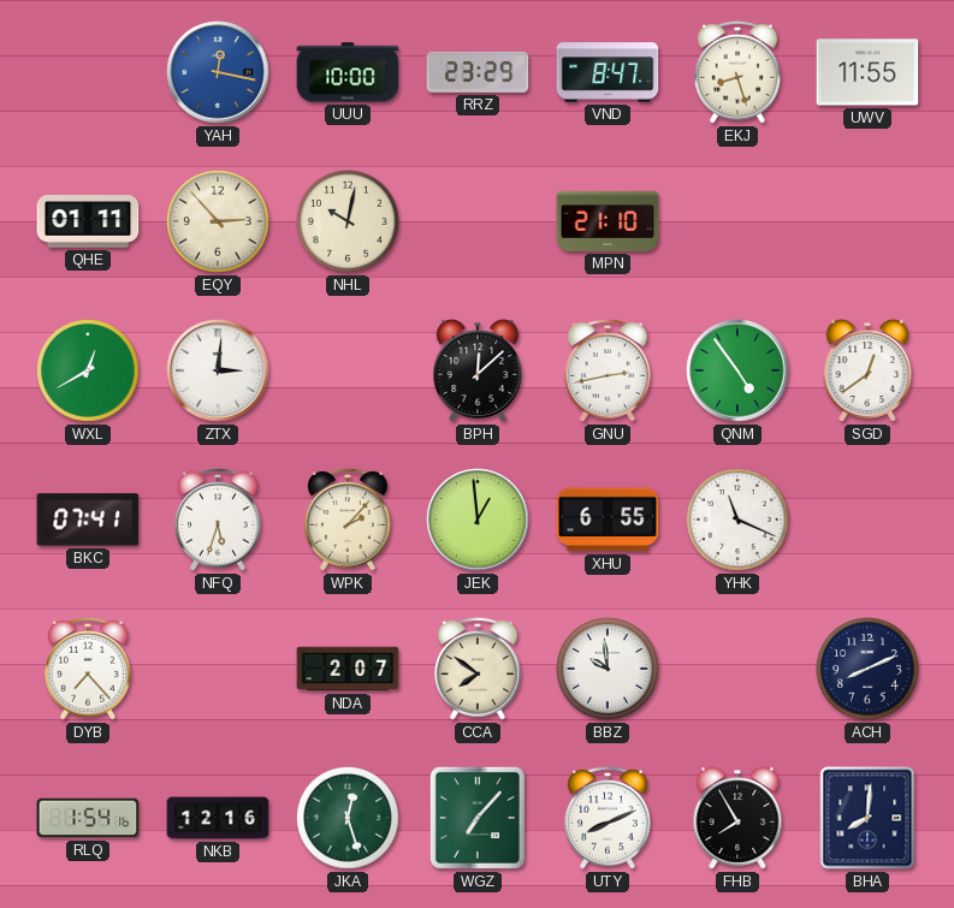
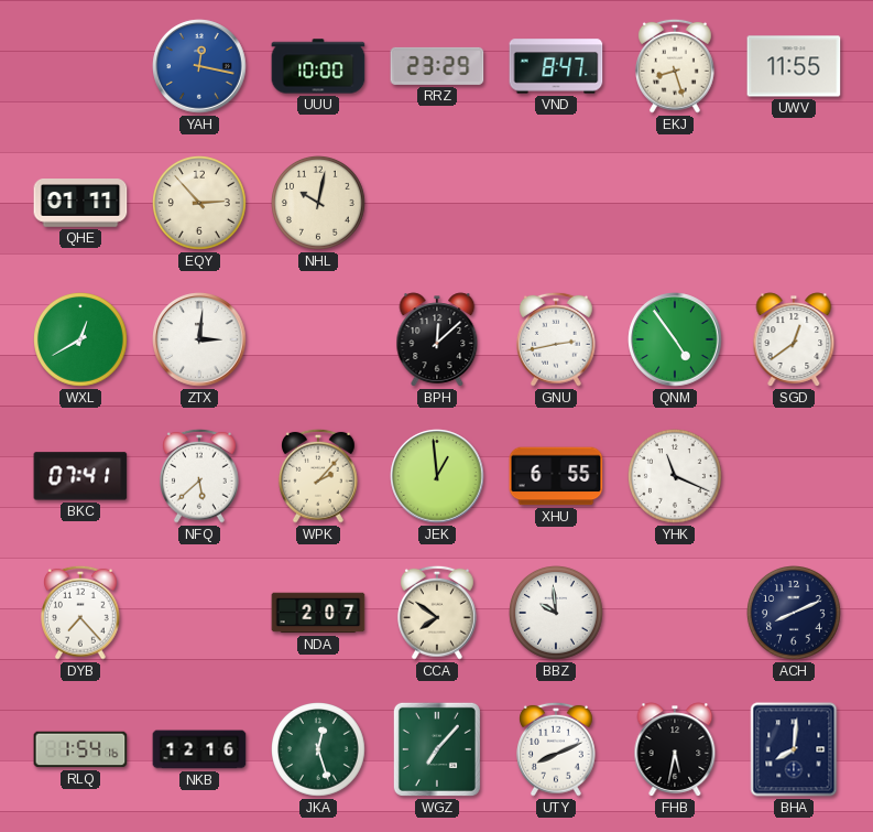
MPN: 21:10 -> none
NFQ: 5:33 -> 5:38
FHB: 7:55 -> 5:32
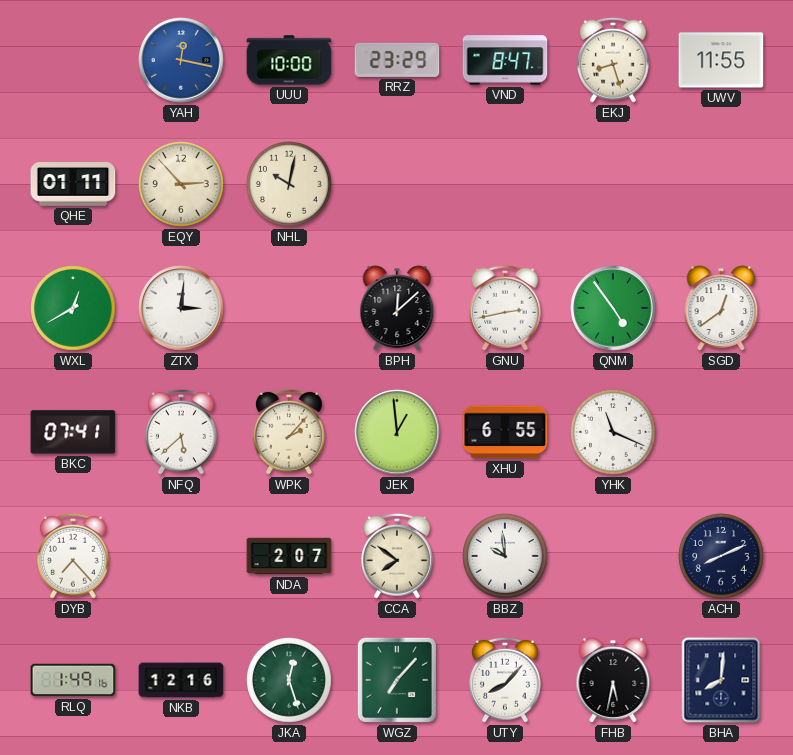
RLQ: 1:54 -> 1:49
UTY: 8:11 -> 8:07
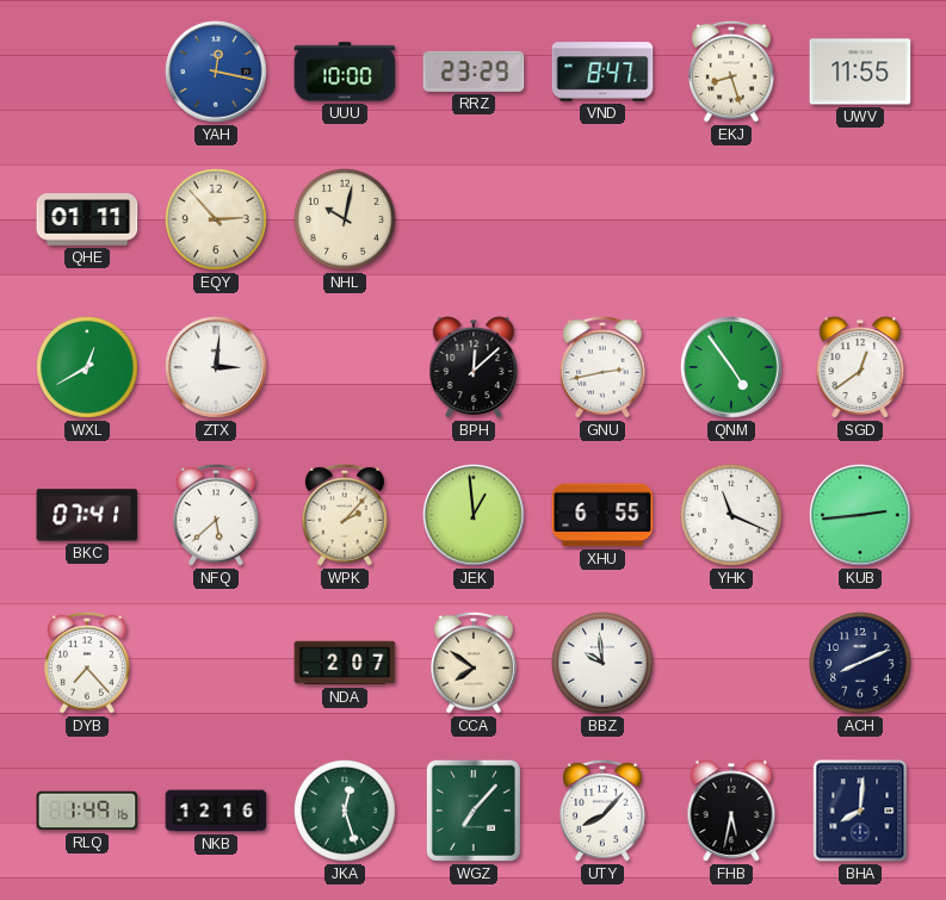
KUB: none -> 2:44
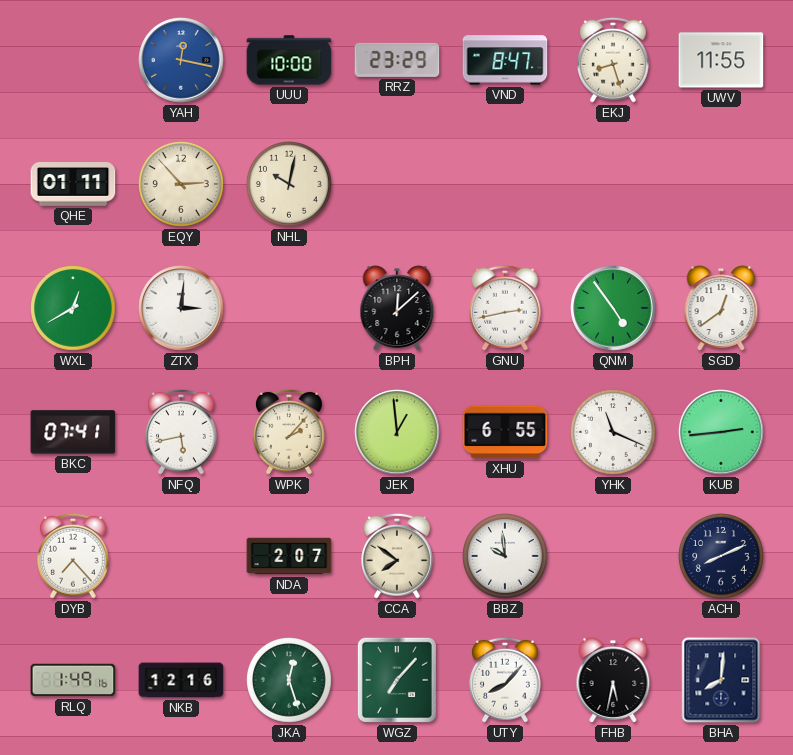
NFQ: 5:38 -> 5:43
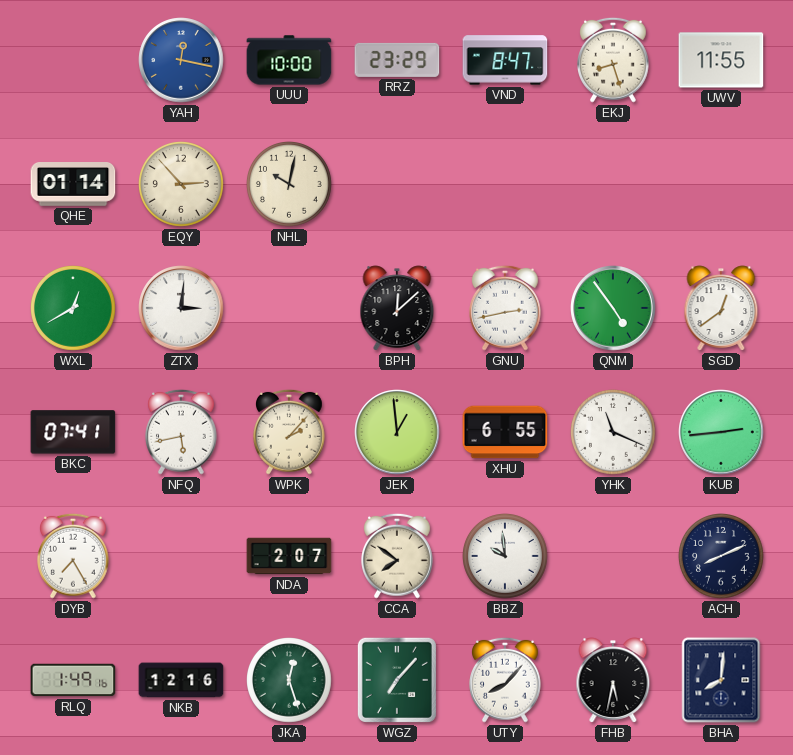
QHE: 01:11 -> 01:14
DYB: 7:23 -> 7:25
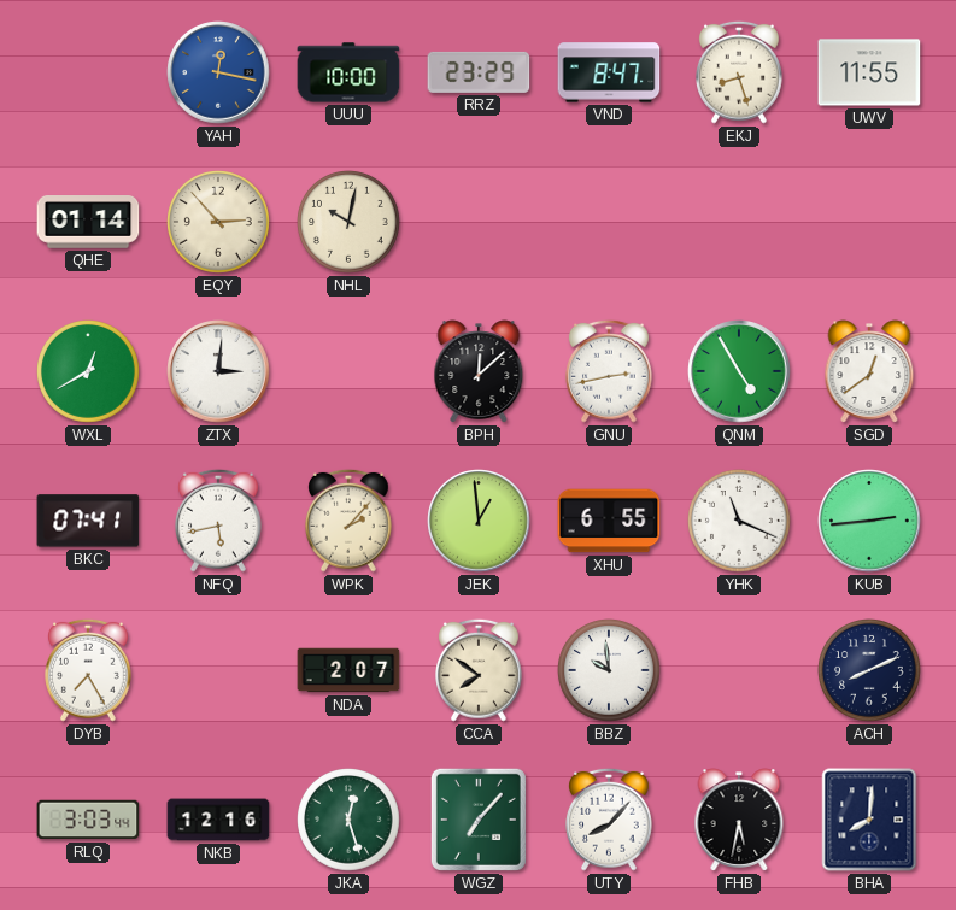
QNM: 4:54 -> 4:55
RLQ: 1:49 -> 3:03
